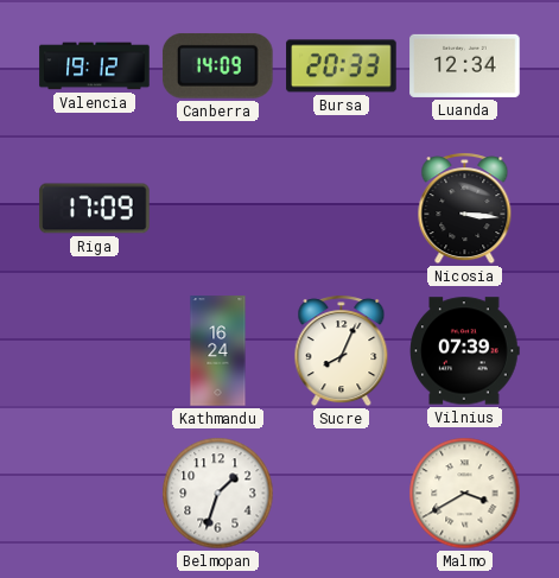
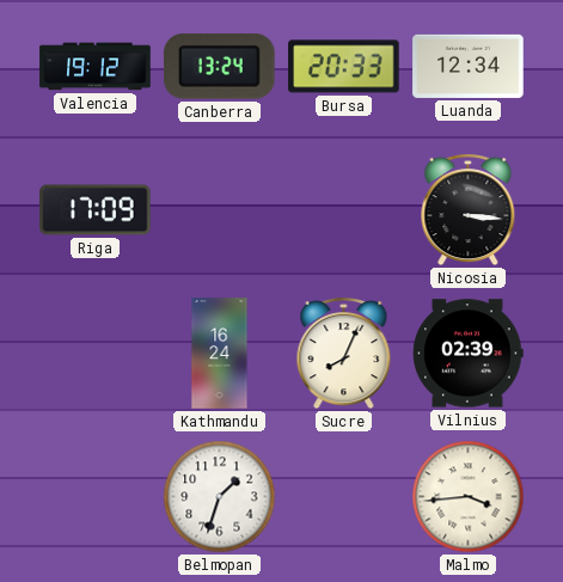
Canberra: 14:09 -> 13:24
Vilnius: 07:39 -> 02:39
Malmo: 3:40 -> 3:44
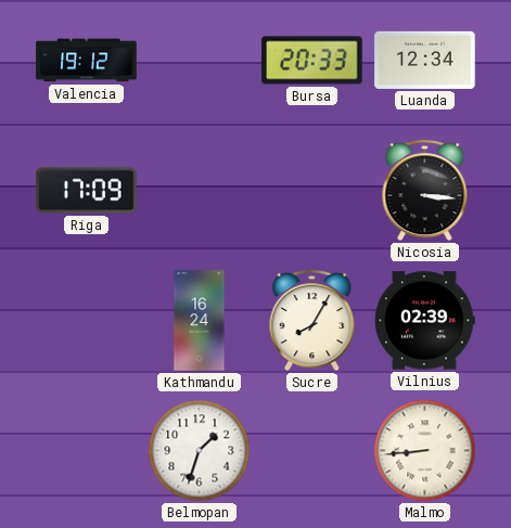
Canberra: 13:24 -> none
Sucre: 8:04 -> 8:05
Malmo: 3:44 -> 8:44
